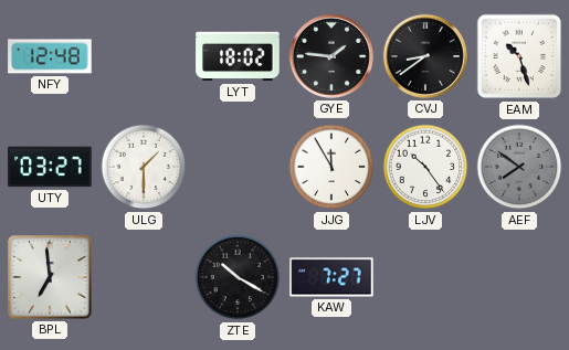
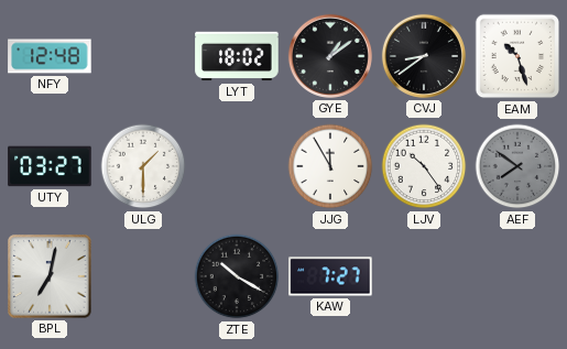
GYE: 1:46 -> 1:09
BPL: 6:59 -> 7:02
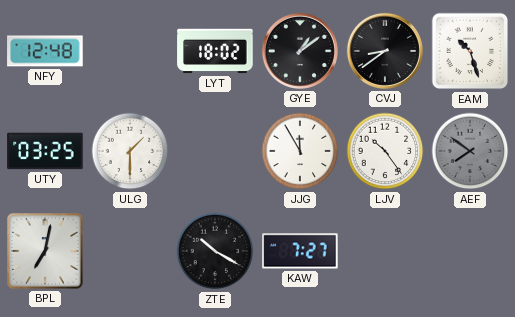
UTY: 03:27 -> 03:25
